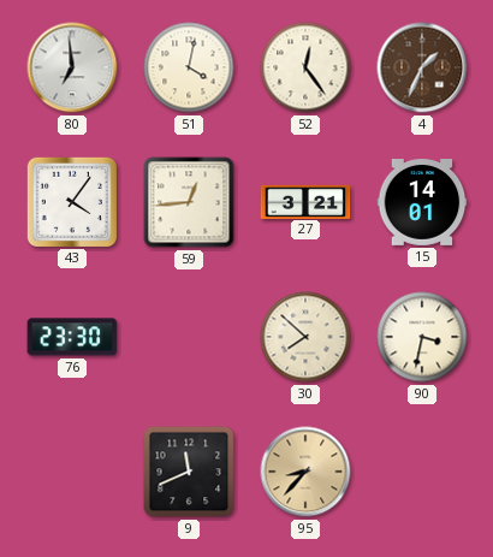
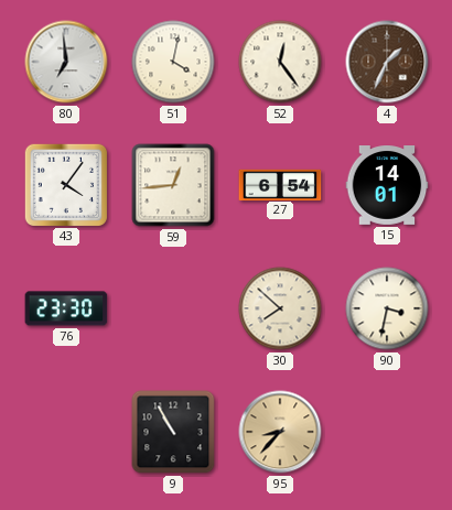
27: 3:21 -> 6:54
9: 11:41 -> 10:55
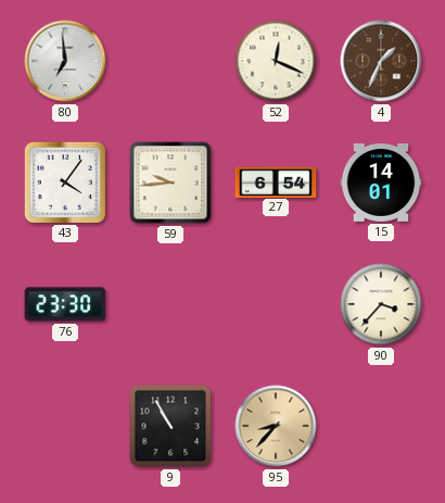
51: 4:02 -> none
52: 12:24 -> 12:19
59: 12:44 -> 9:44
30: 7:52 -> none
90: 3:32 -> 3:37
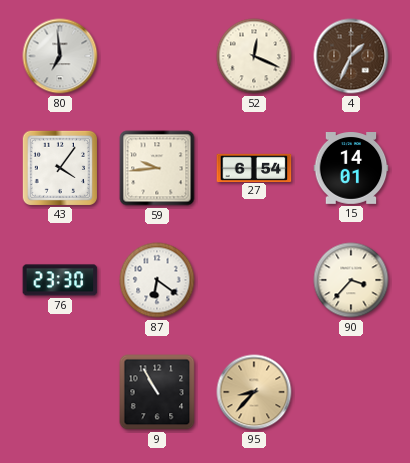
87: none -> 6:21
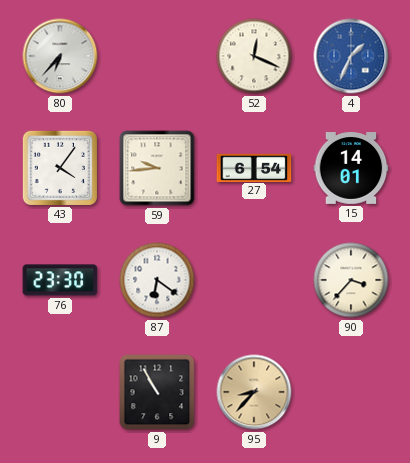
80: 6:59 -> 6:37
4 dial: brown -> blue
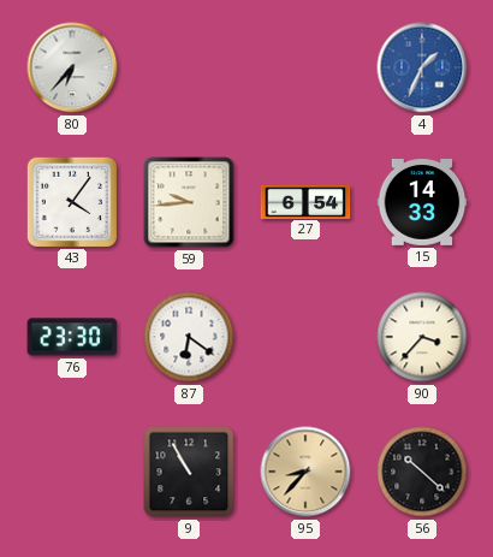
52: 12:19 -> none
15: 14:01 -> 14:33
56: none -> 10:22
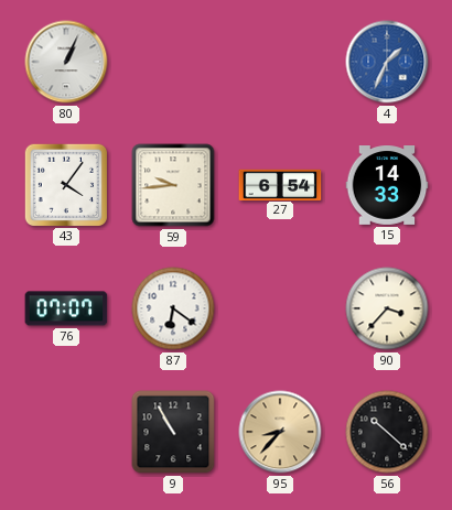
80: 6:37 -> 1:04
76: 23:30 -> 07:07
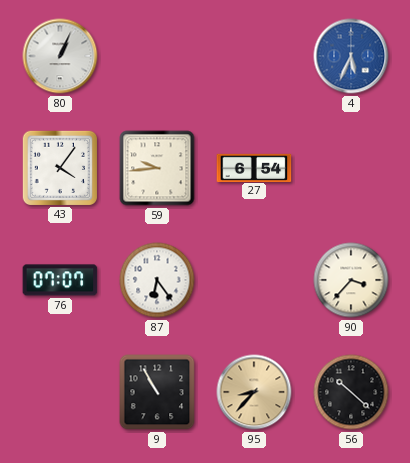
4: 1:34 -> 5:34
15: 14:33 -> none
87: 6:21 -> 6:24
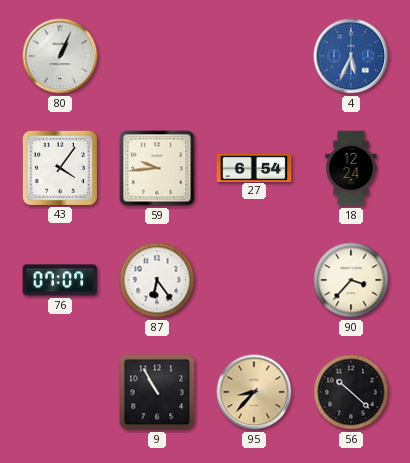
18: none -> 12:24
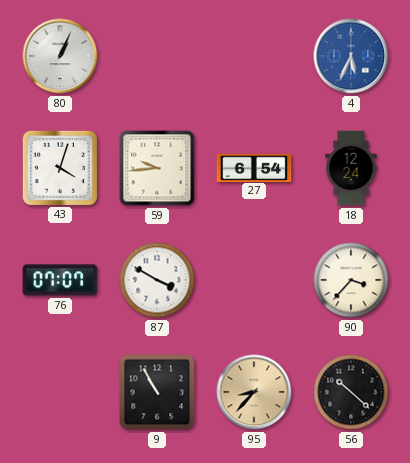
43: 4:06 -> 4:03
87: 6:24 -> 3:50
